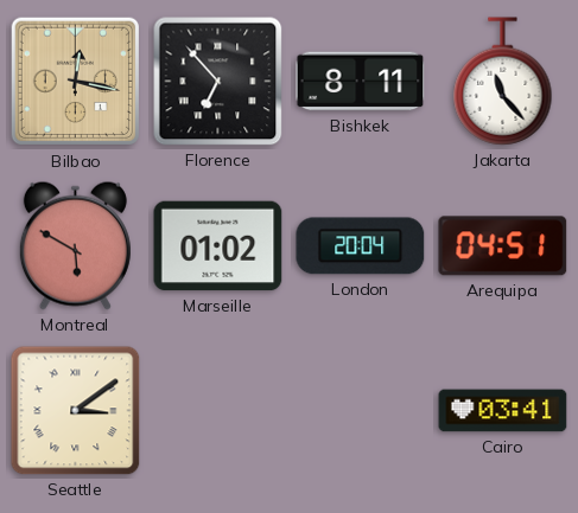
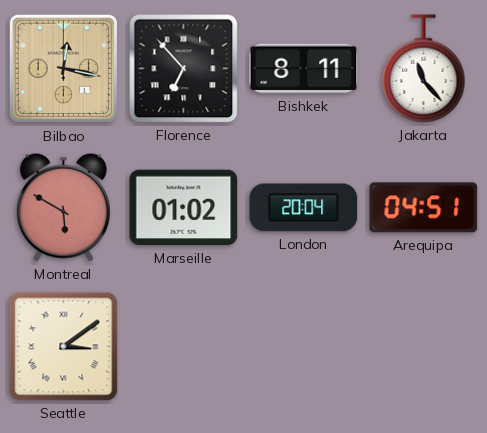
Cairo: 03:41 -> none
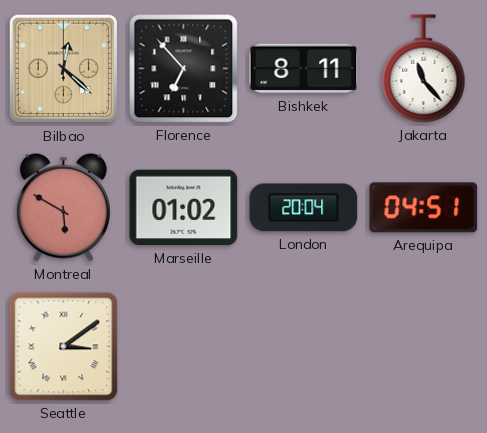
Bilbao: 12:17 -> 12:22
